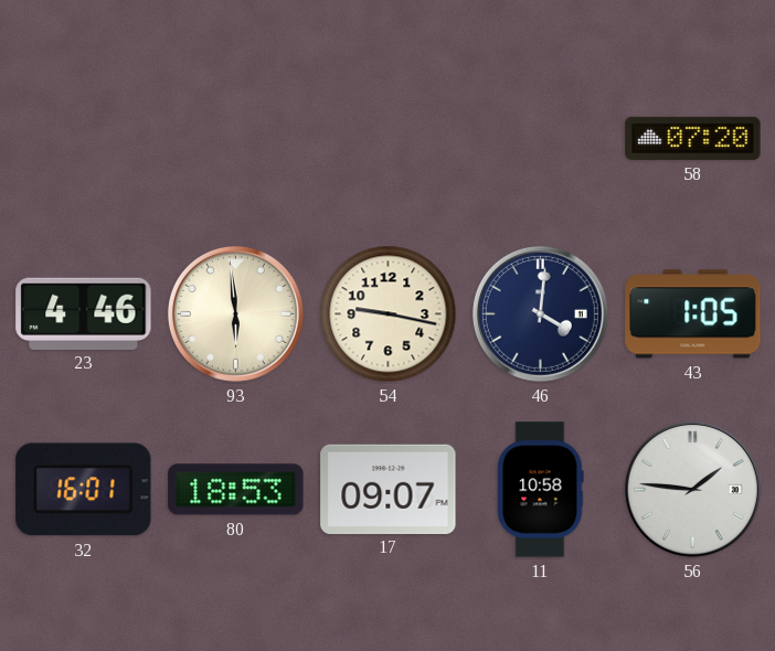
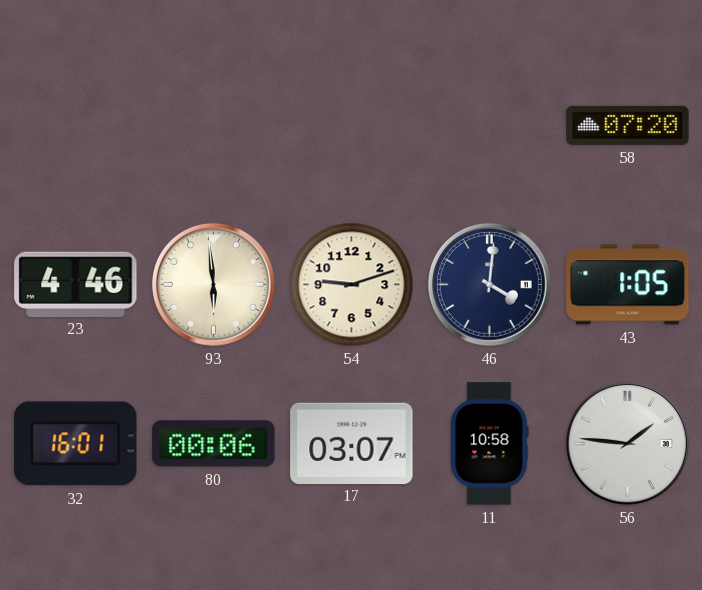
54: 9:17 -> 9:12
80: 18:53 -> 00:06
17: 09:07 -> 03:07
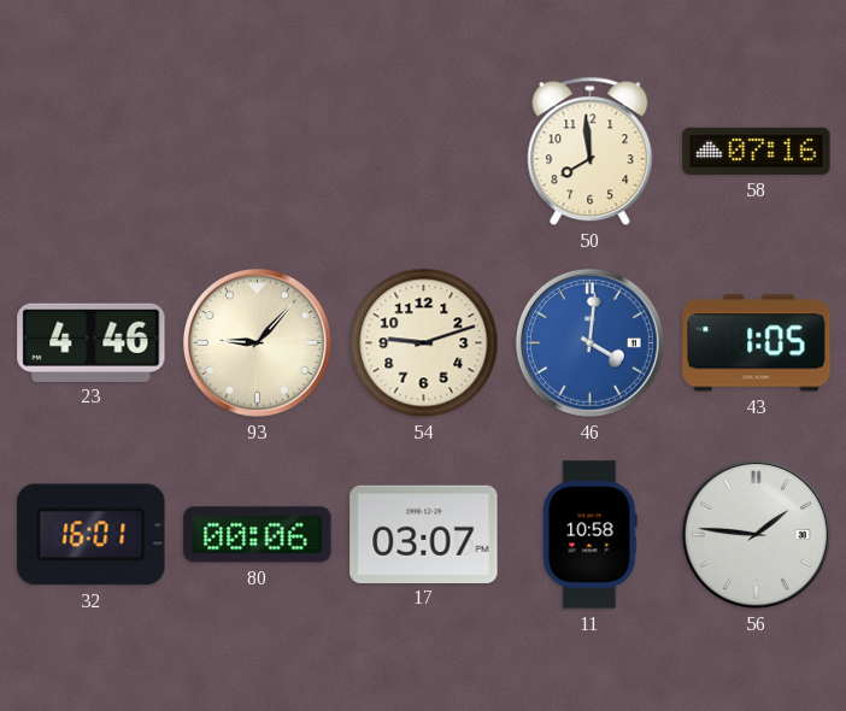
50: none -> 7:59
58: 07:20 -> 07:16
93: 5:59 -> 9:07
46 dial: navy -> blue
